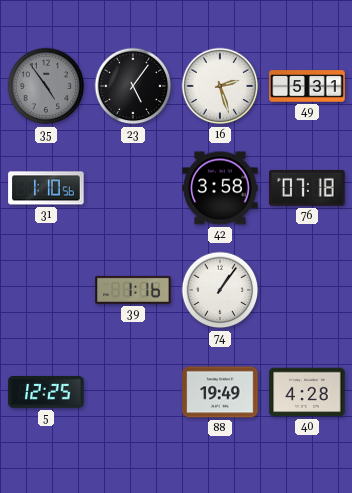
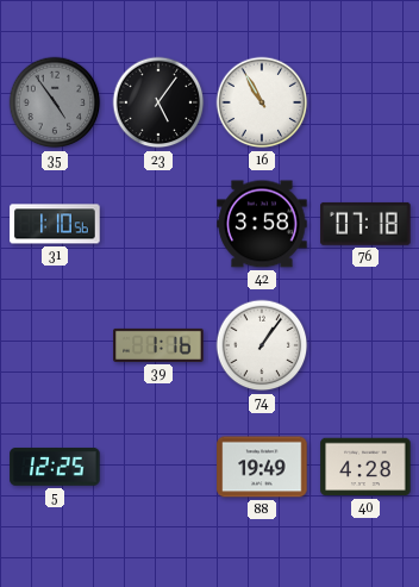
16: 2:27 -> 10:55
49: 5:31 -> none
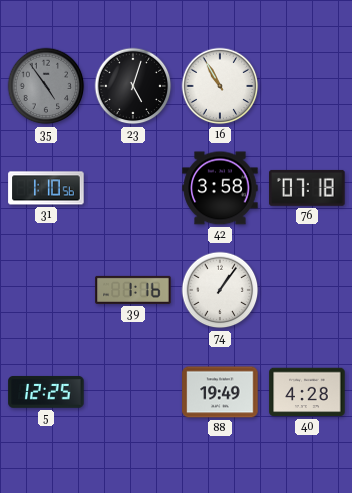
23: 5:06 -> 5:03
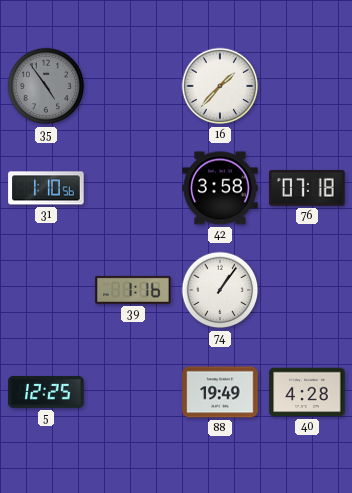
23: 5:03 -> none
16: 10:55 -> 1:37
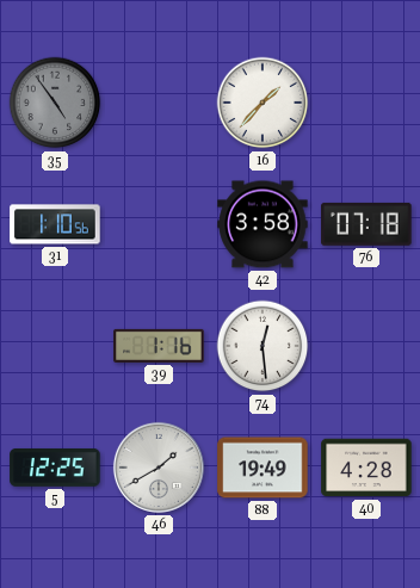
74: 1:06 -> 12:29
46: none -> 1:40
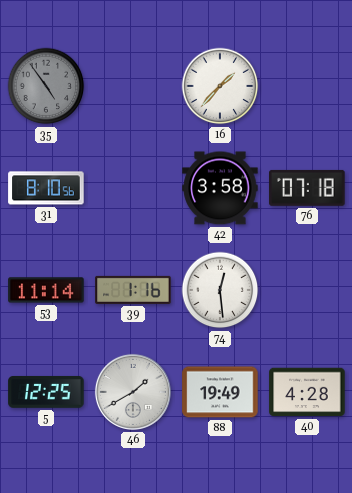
31: 1:10 -> 8:10
53: none -> 11:14
